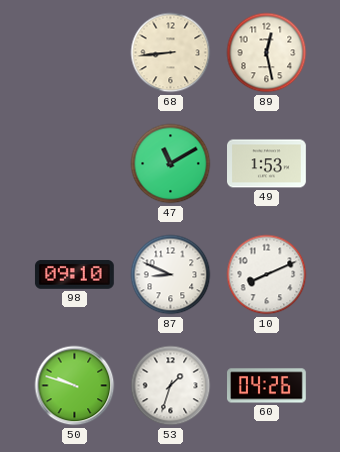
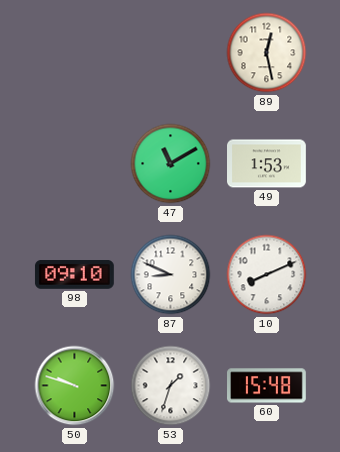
68: 8:44 -> none
60: 04:26 -> 15:48
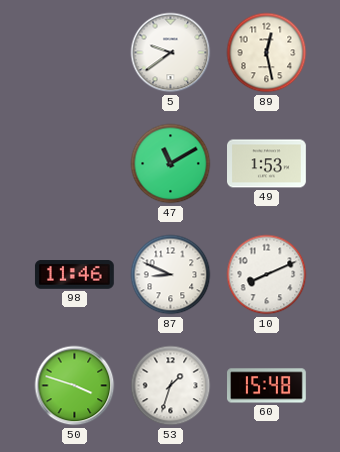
5: none -> 9:39
98: 09:10 -> 11:46
50: 9:48 -> 3:48
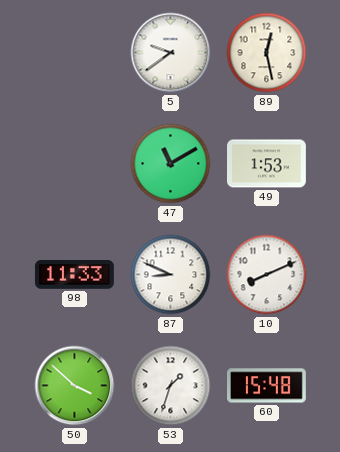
98: 11:46 -> 11:33
50: 3:48 -> 3:52
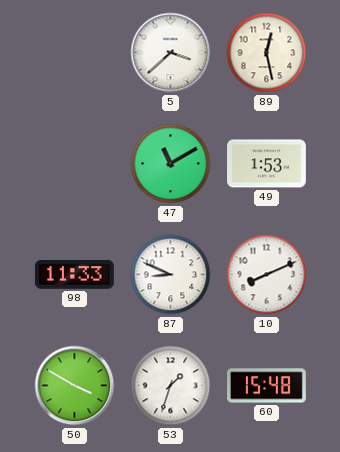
5: 9:39 -> 3:38
50: 3:52 -> 3:50
